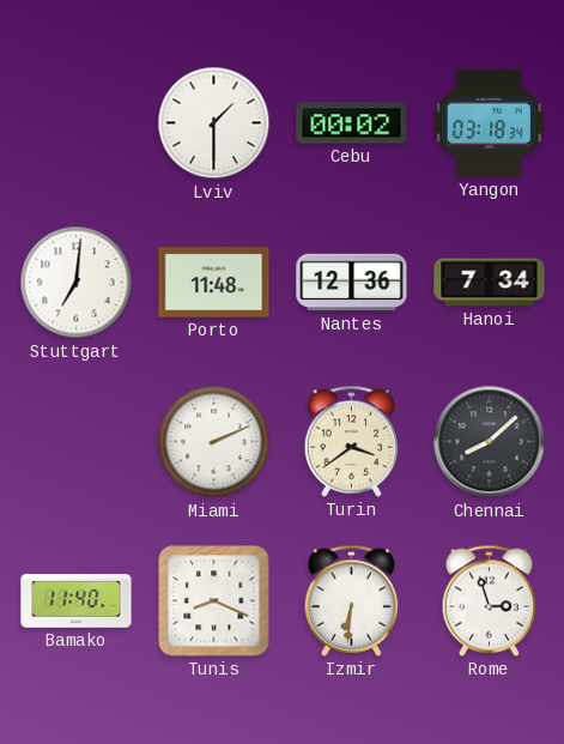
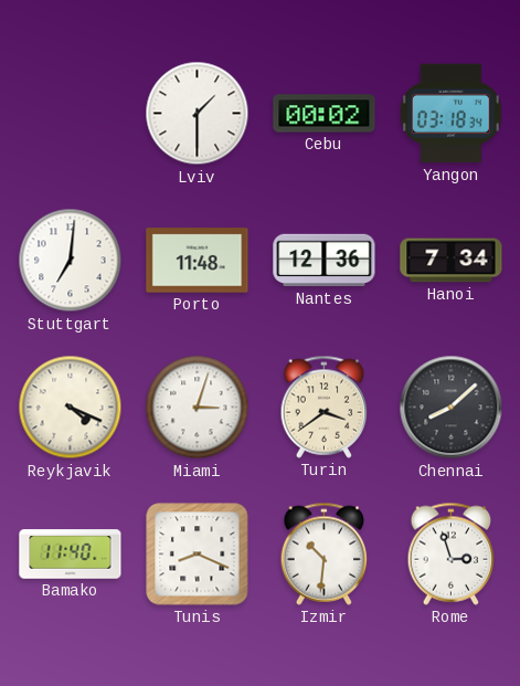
Reykjavik: none -> 4:19
Miami: 2:11 -> 3:03
Izmir: 6:31 -> 10:31
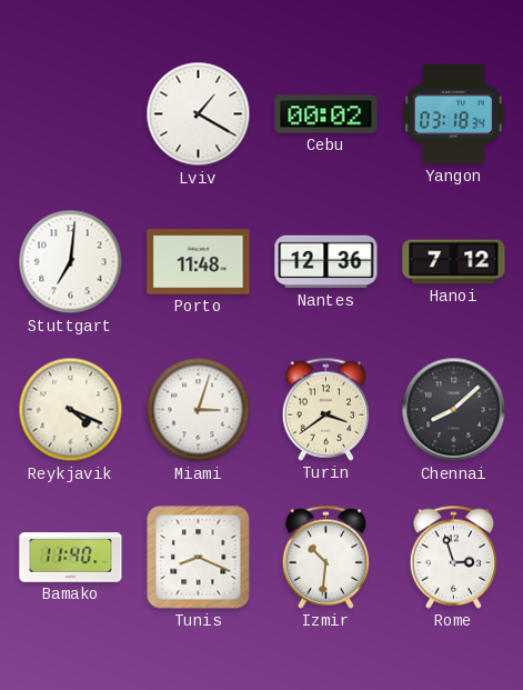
Lviv: 1:30 -> 1:20
Hanoi: 7:34 -> 7:12
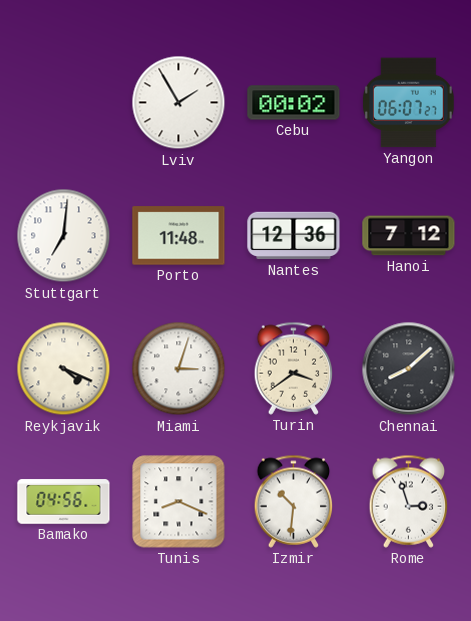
Lviv: 1:20 -> 1:55
Yangon: 03:18 -> 06:07
Bamako: 11:40 -> 04:56
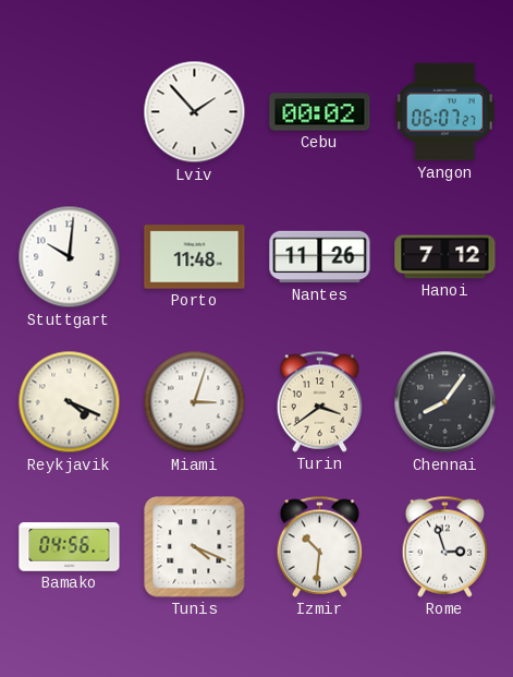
Lviv: 1:55 -> 1:53
Stuttgart: 7:01 -> 10:01
Nantes: 12:36 -> 11:26
Chennai: 8:08 -> 8:06
Tunis: 8:19 -> 4:19
